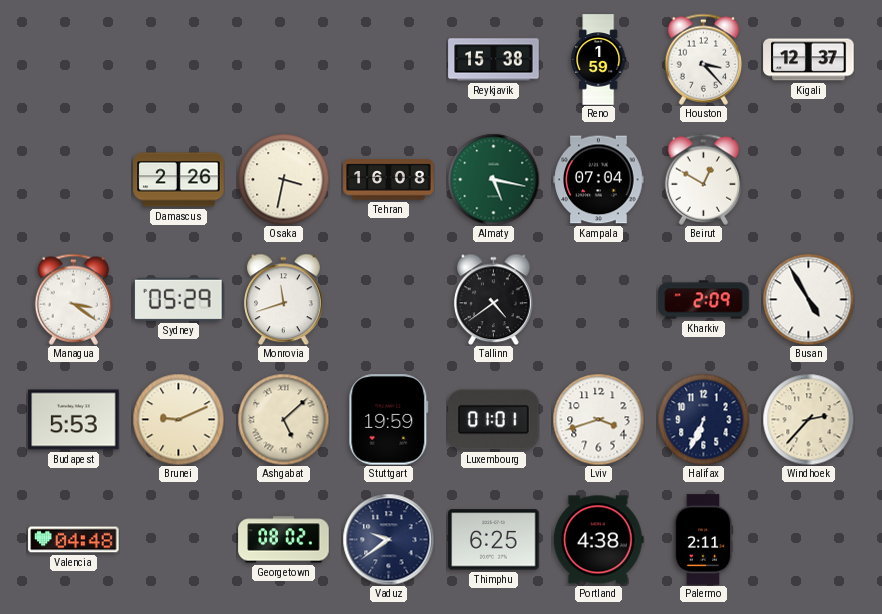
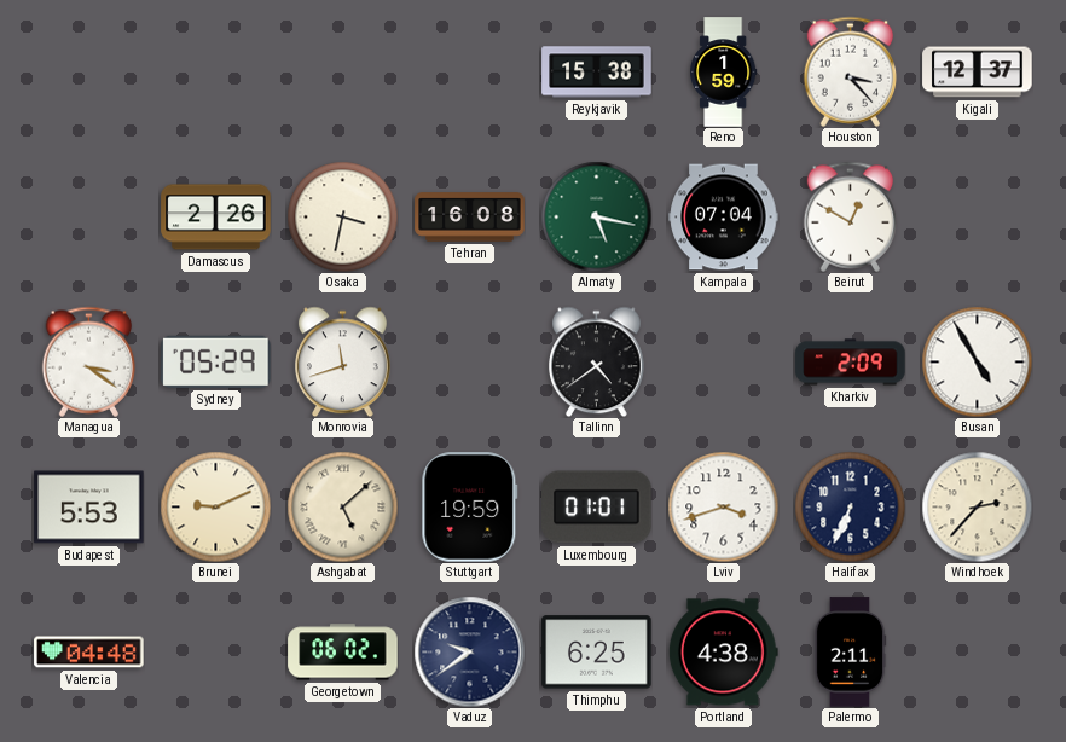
Georgetown: 08:02 -> 06:02
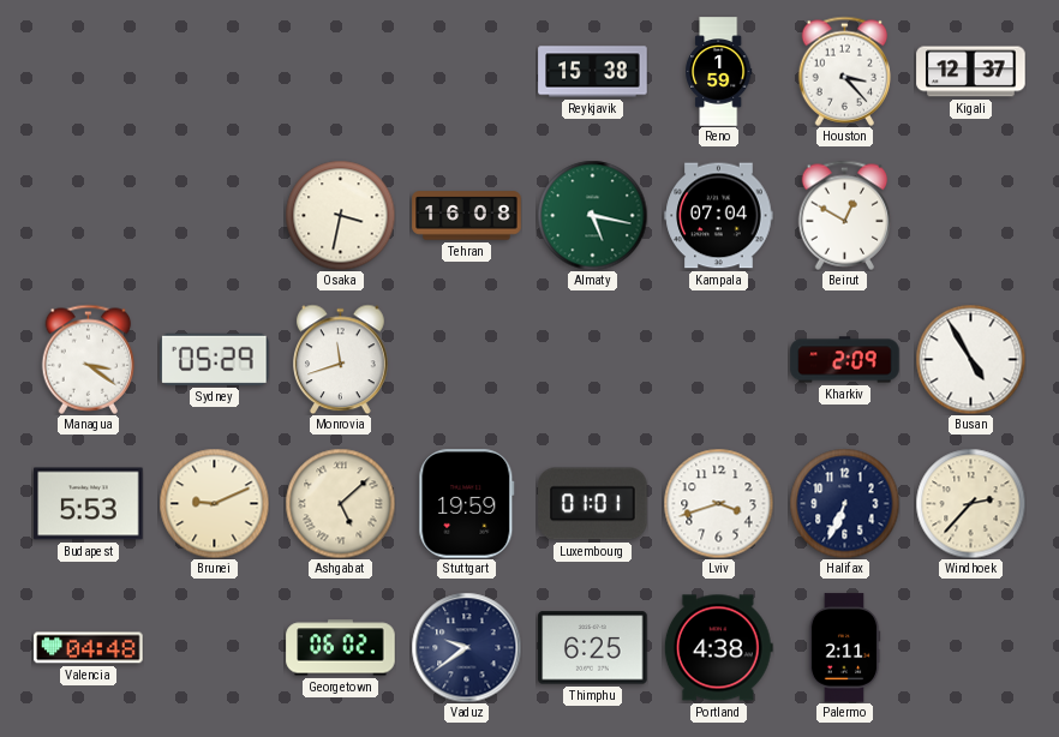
Damascus: 2:26 -> none
Tallinn: 4:39 -> none
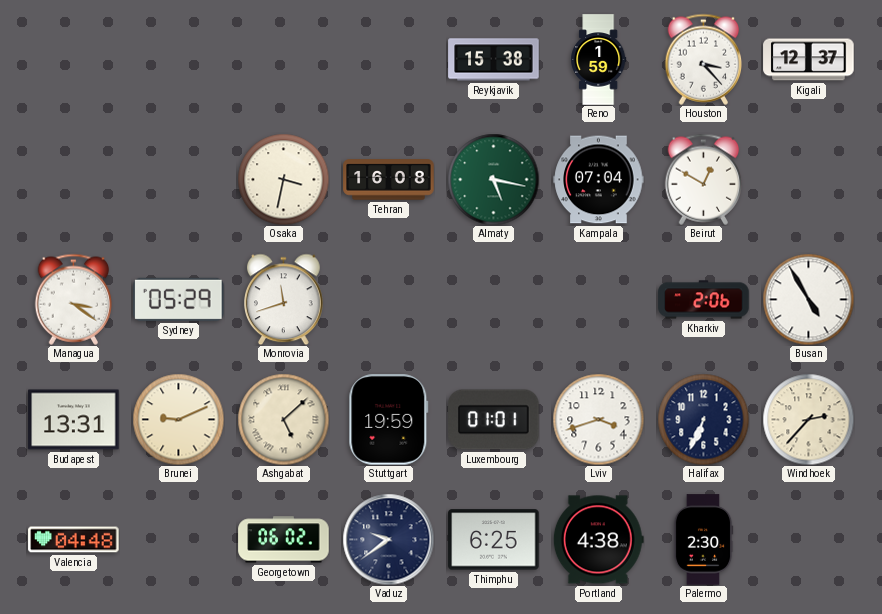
Kharkiv: 2:09 -> 2:06
Budapest: 5:53 -> 13:31
Palermo: 2:11 -> 2:30
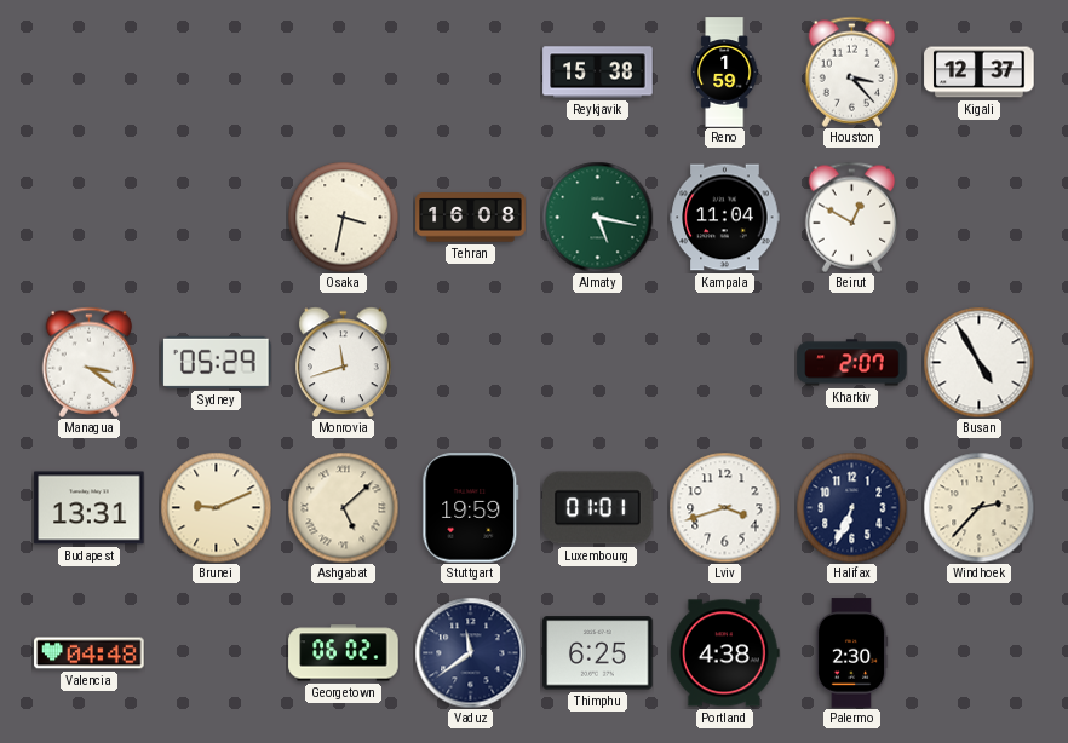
Kampala: 07:04 -> 11:04
Kharkiv: 2:06 -> 2:07
Vaduz: 9:39 -> 11:39
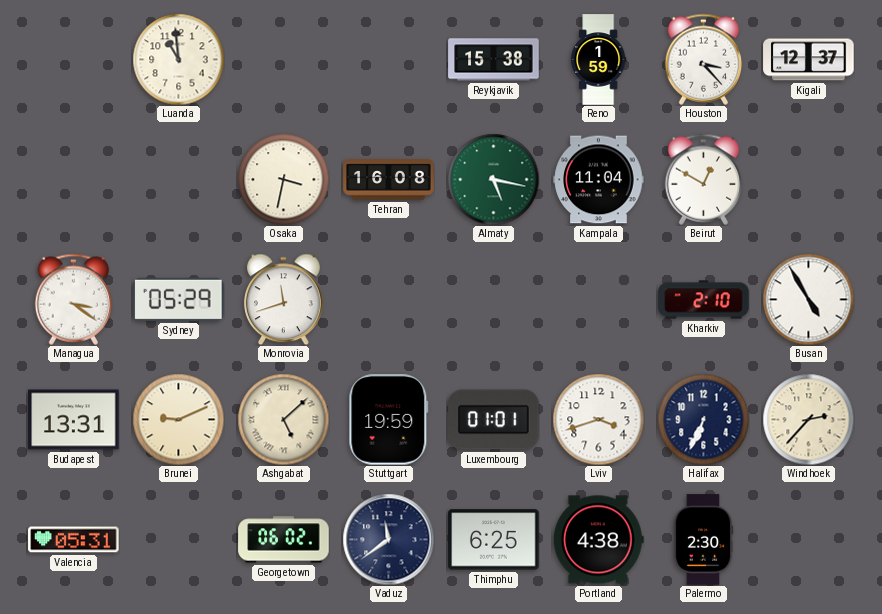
Luanda: none -> 10:59
Kharkiv: 2:07 -> 2:10
Valencia: 04:48 -> 05:31
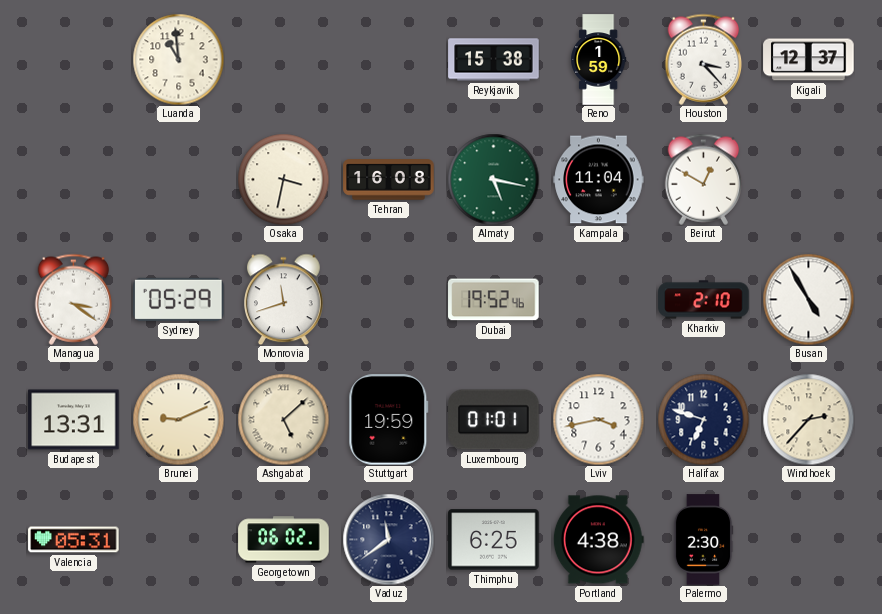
Dubai: none -> 19:52
Lviv: 3:42 -> 3:43
Halifax: 6:34 -> 6:48
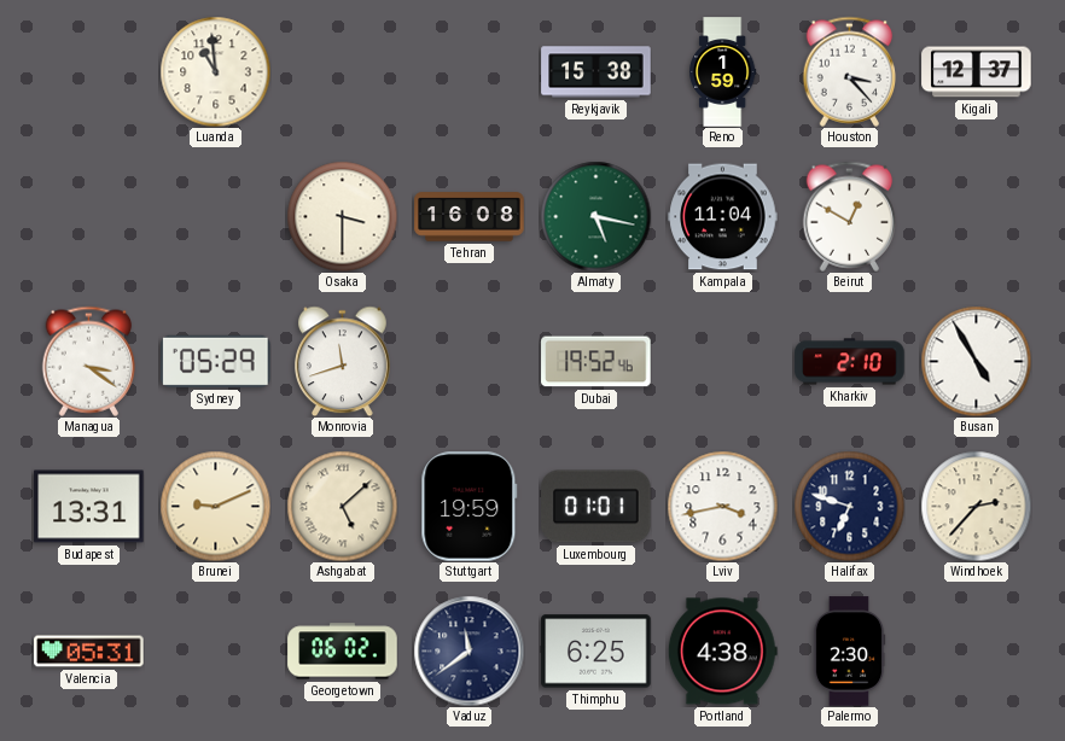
Osaka: 3:32 -> 3:30
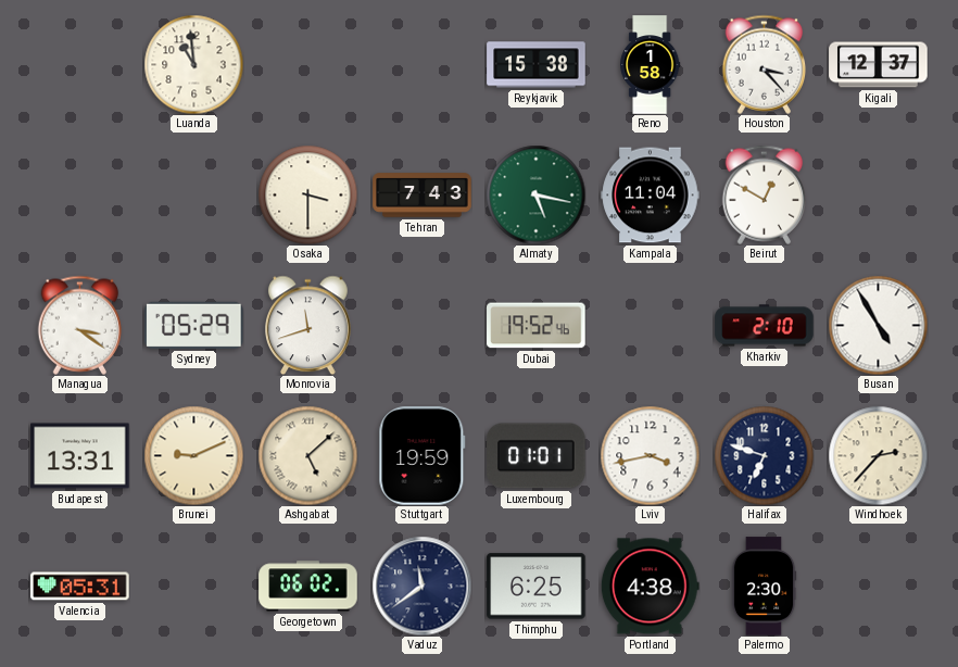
Reno: 1:59 -> 1:58
Tehran: 16:08 -> 7:43
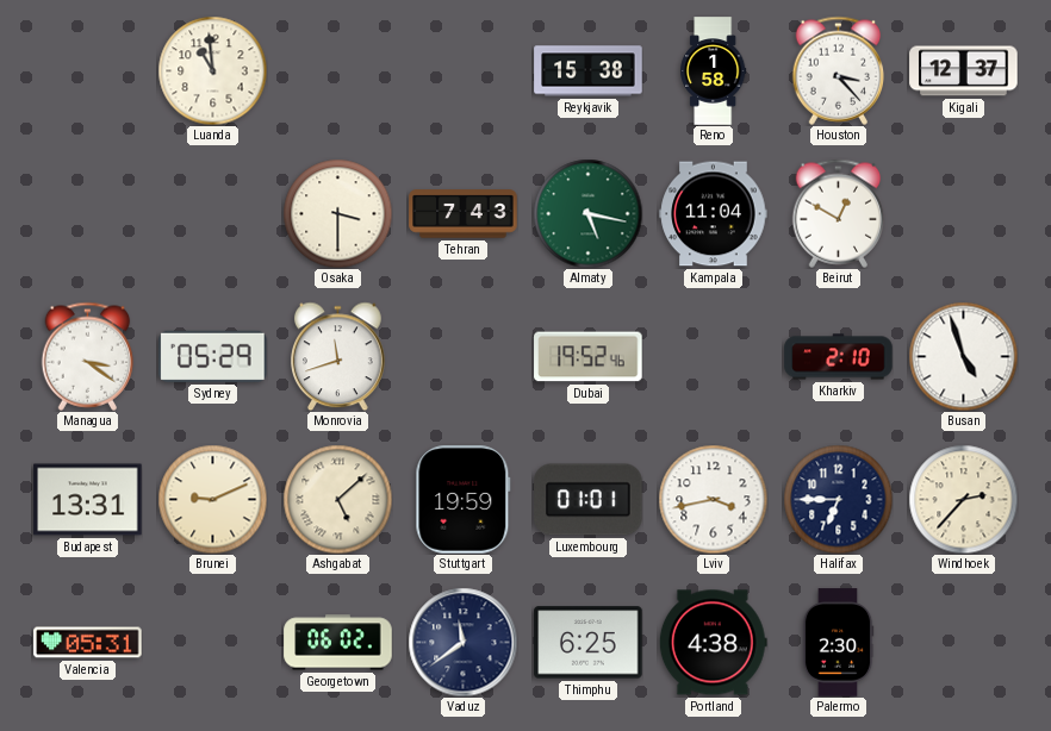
Busan: 4:55 -> 4:57
Halifax: 6:48 -> 6:45
